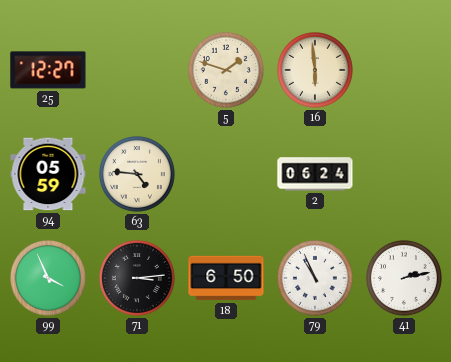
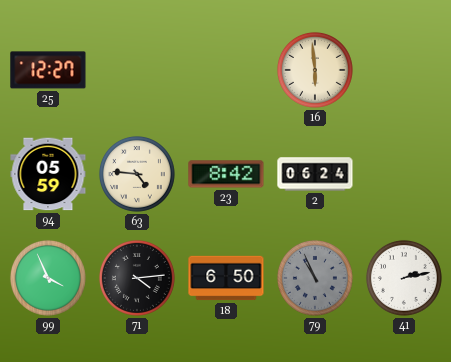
5: 1:48 -> none
23: none -> 8:42
71: 3:14 -> 4:14
79 dial: white -> grey
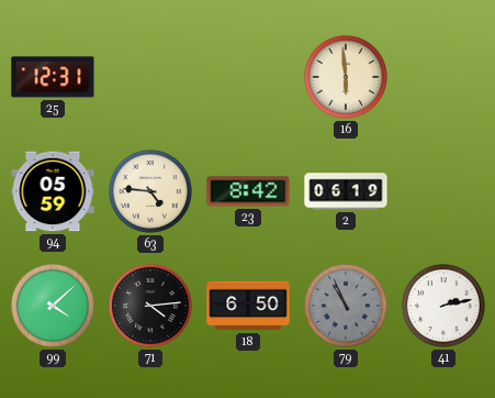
25: 12:27 -> 12:31
2: 06:24 -> 06:19
99: 3:56 -> 4:08
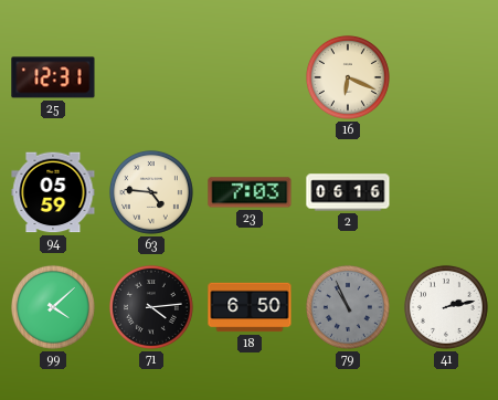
16: 5:59 -> 6:19
23: 8:42 -> 7:03
2: 06:19 -> 06:16
